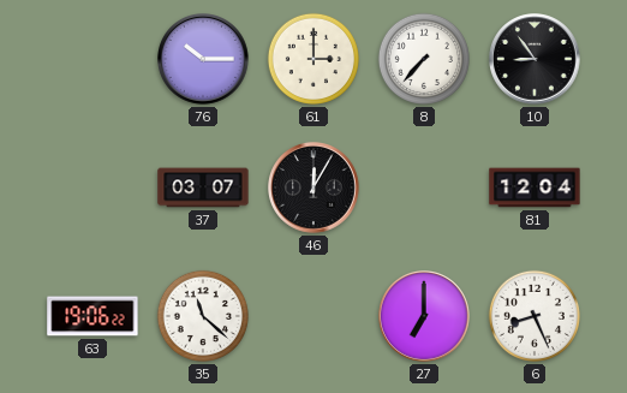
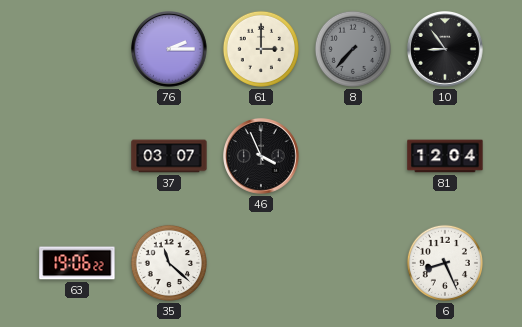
76: 10:15 -> 2:15
8 dial: white -> grey
46: 12:05 -> 3:56
27: 7:00 -> none
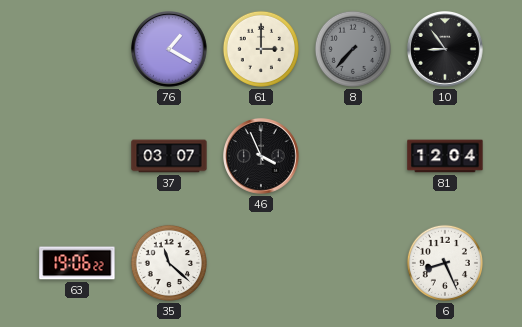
76: 2:15 -> 1:20
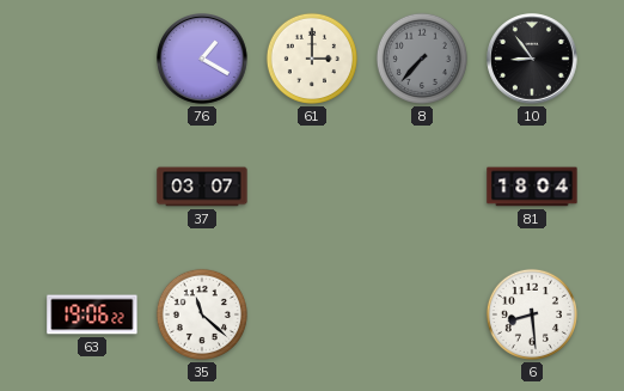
46: 3:56 -> none
81: 12:04 -> 18:04
6: 8:26 -> 8:29
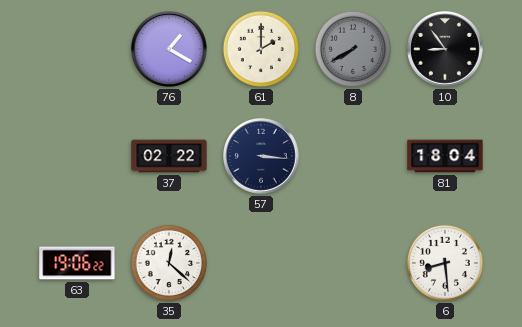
61: 3:00 -> 2:00
8: 7:37 -> 7:40
37: 03:07 -> 02:22
57: none -> 3:16
35: 11:22 -> 12:22
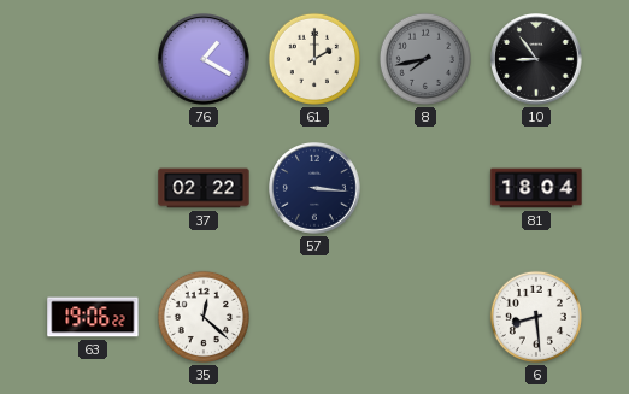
8: 7:40 -> 7:43
